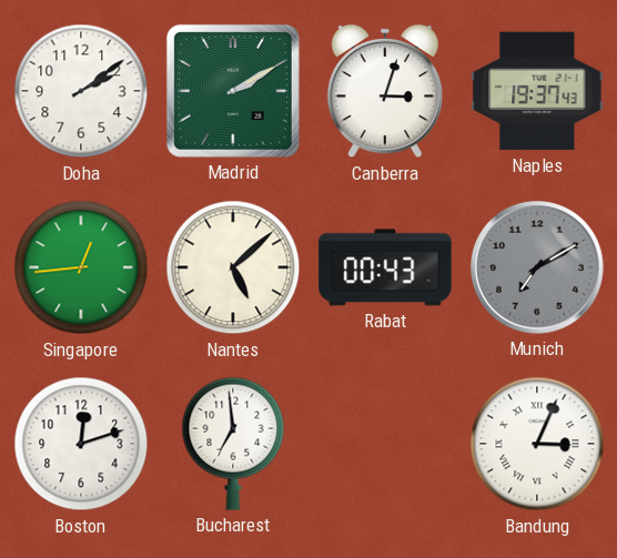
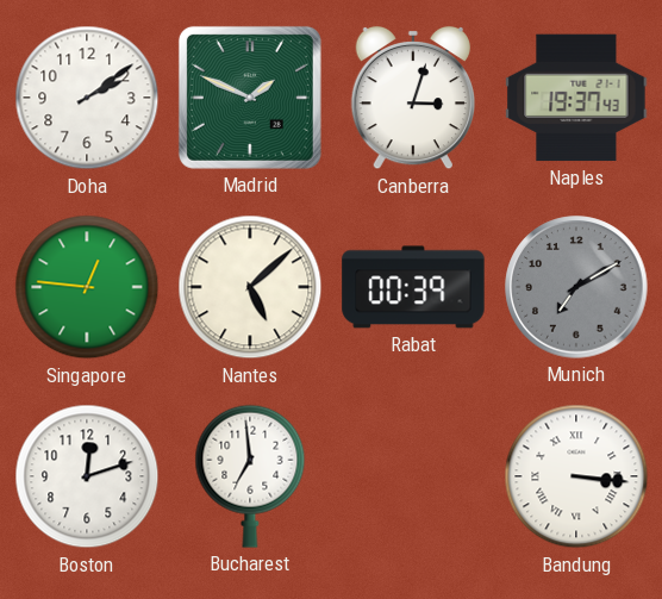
Madrid: 2:10 -> 1:49
Singapore: 12:44 -> 12:46
Rabat: 00:43 -> 00:39
Bandung: 3:04 -> 3:16
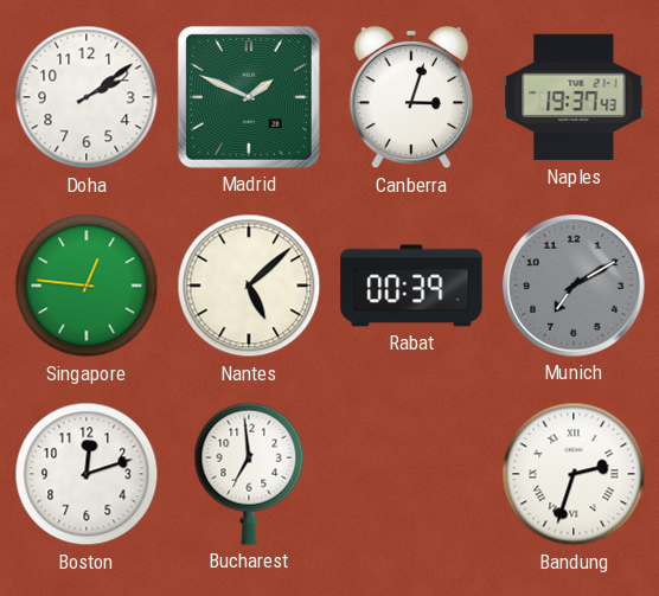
Bandung: 3:16 -> 2:33
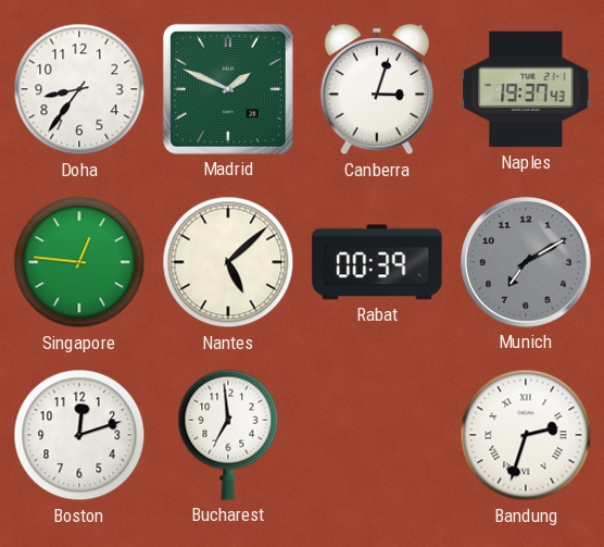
Doha: 2:09 -> 8:36
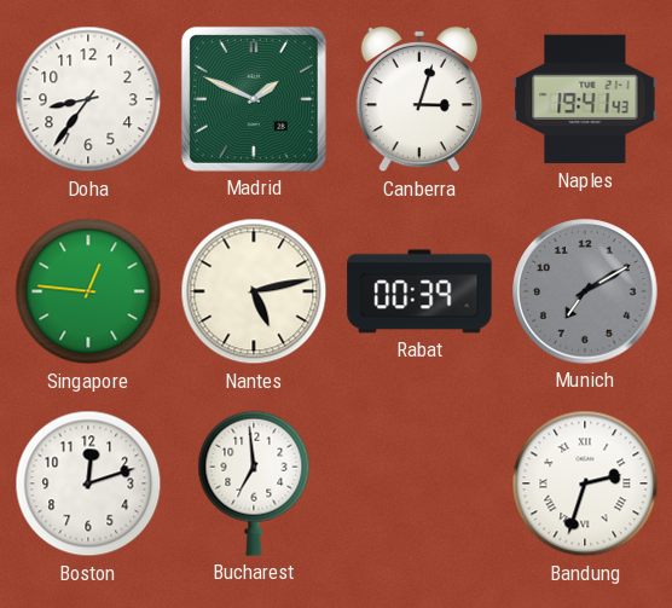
Naples: 19:37 -> 19:41
Nantes: 5:08 -> 5:13
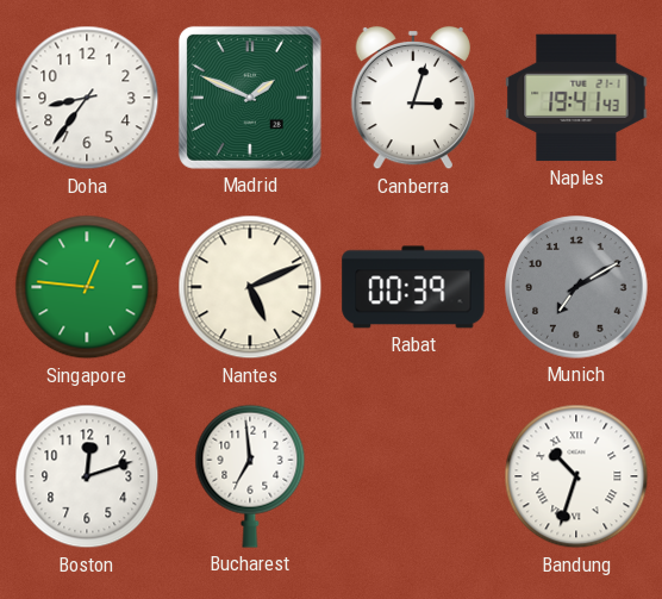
Nantes: 5:13 -> 5:11
Bandung: 2:33 -> 10:33
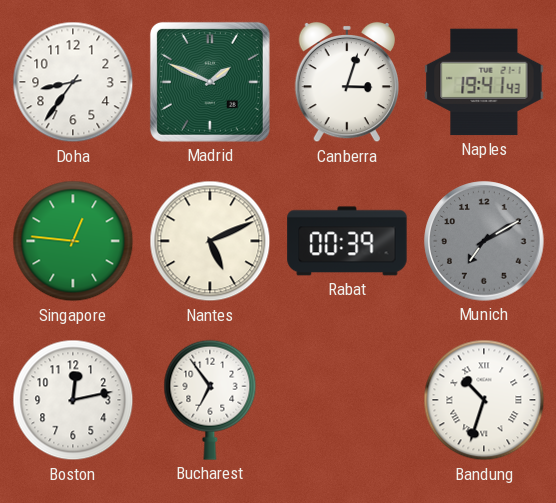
Boston: 12:12 -> 12:13
Bucharest: 6:59 -> 6:54
